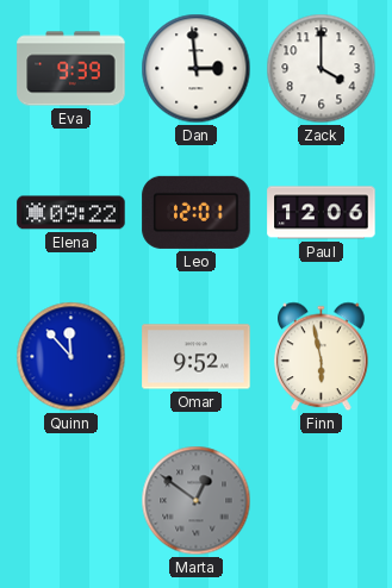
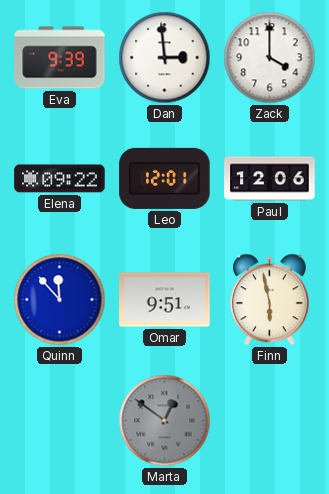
Omar: 9:52 -> 9:51
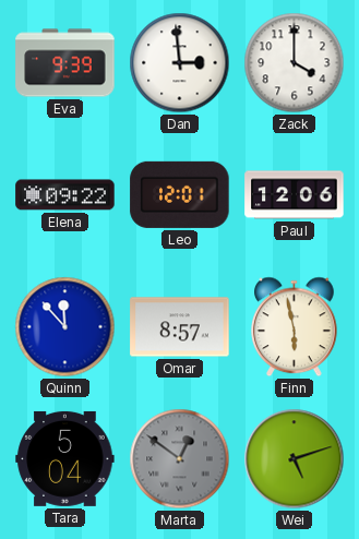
Omar: 9:51 -> 8:57
Tara: none -> 5:04
Wei: none -> 5:12
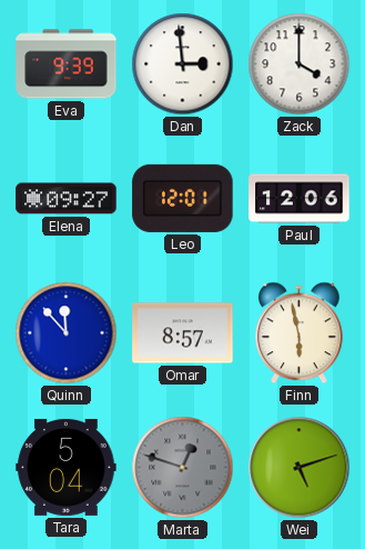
Elena: 09:22 -> 09:27
Marta: 12:51 -> 12:48
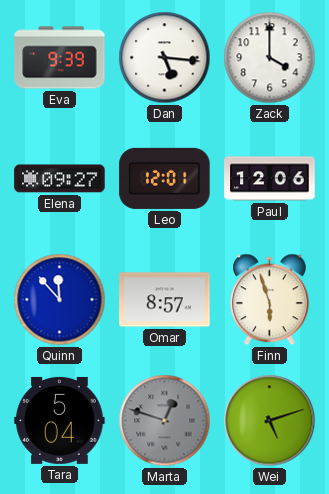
Dan: 2:59 -> 5:16
Finn: 5:58 -> 5:57
